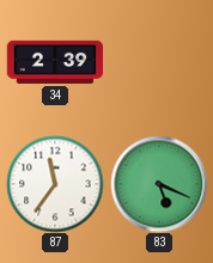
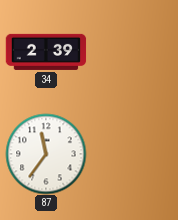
83: 5:19 -> none
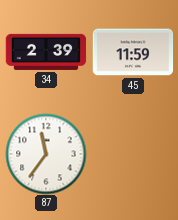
45: none -> 11:59
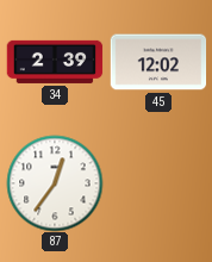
45: 11:59 -> 12:02
87: 11:36 -> 12:36
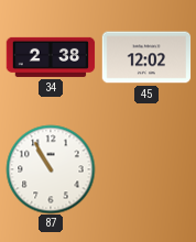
34: 2:39 -> 2:38
87: 12:36 -> 10:55
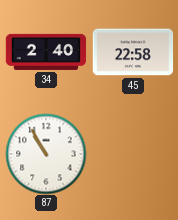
34: 2:38 -> 2:40
45: 12:02 -> 22:58
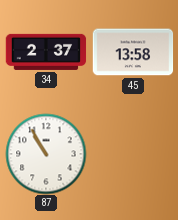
34: 2:40 -> 2:37
45: 22:58 -> 13:58
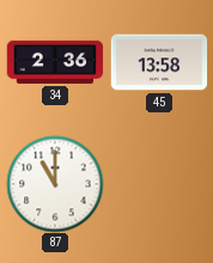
34: 2:37 -> 2:36
87: 10:55 -> 11:00
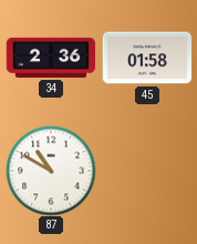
45: 13:58 -> 01:58
87: 11:00 -> 10:50
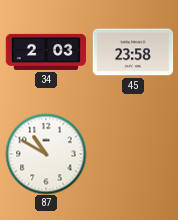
34: 2:36 -> 2:03
45: 01:58 -> 23:58
